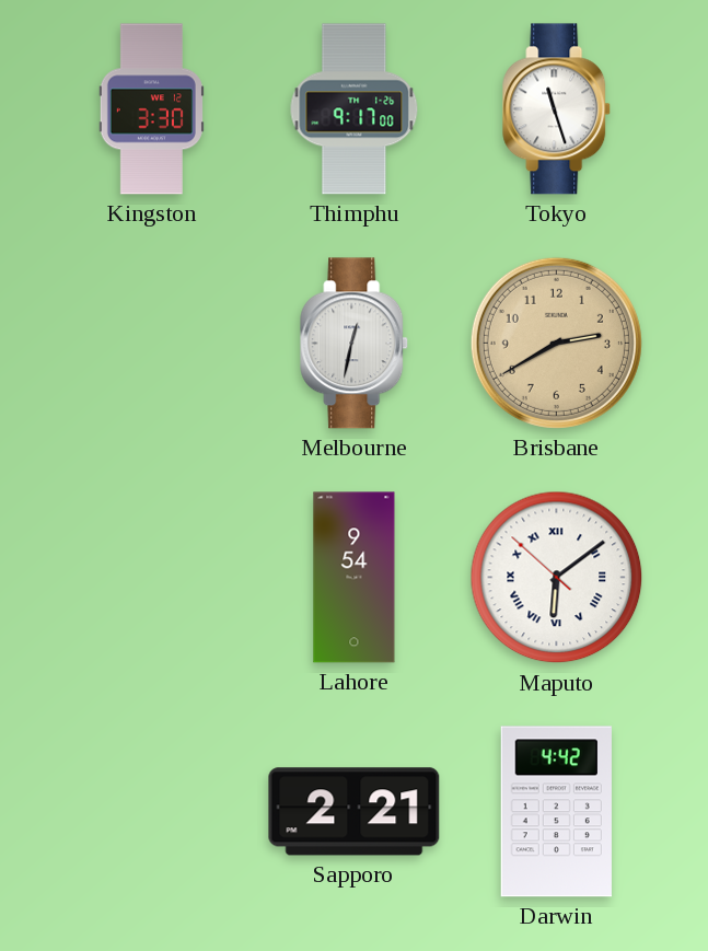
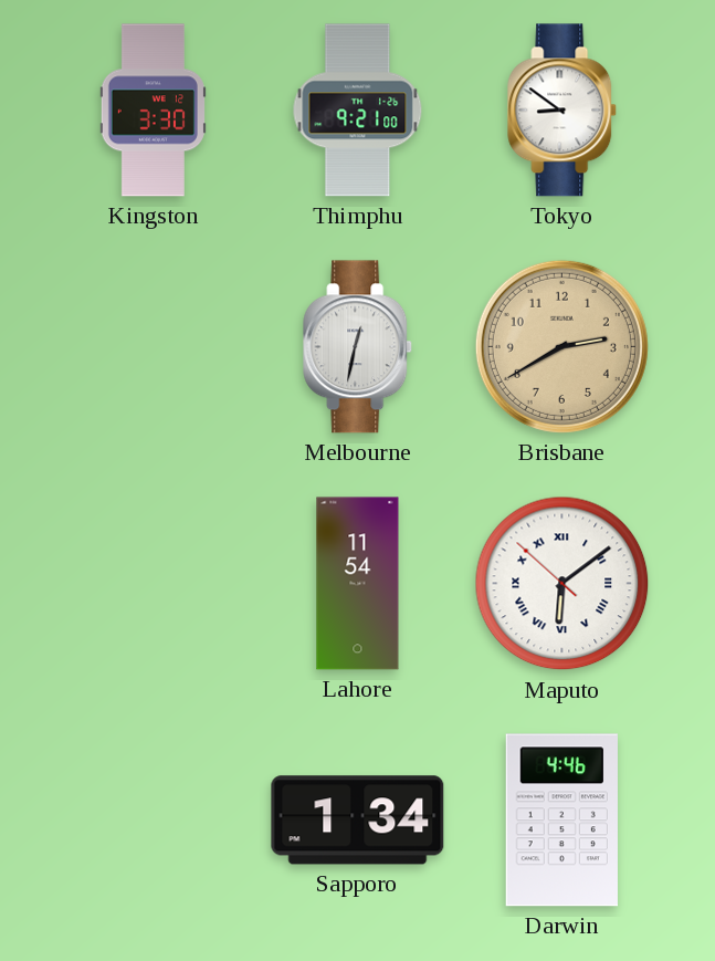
Thimphu: 9:17 -> 9:21
Tokyo: 11:27 -> 8:51
Lahore: 9:54 -> 11:54
Sapporo: 2:21 -> 1:34
Darwin: 4:42 -> 4:46
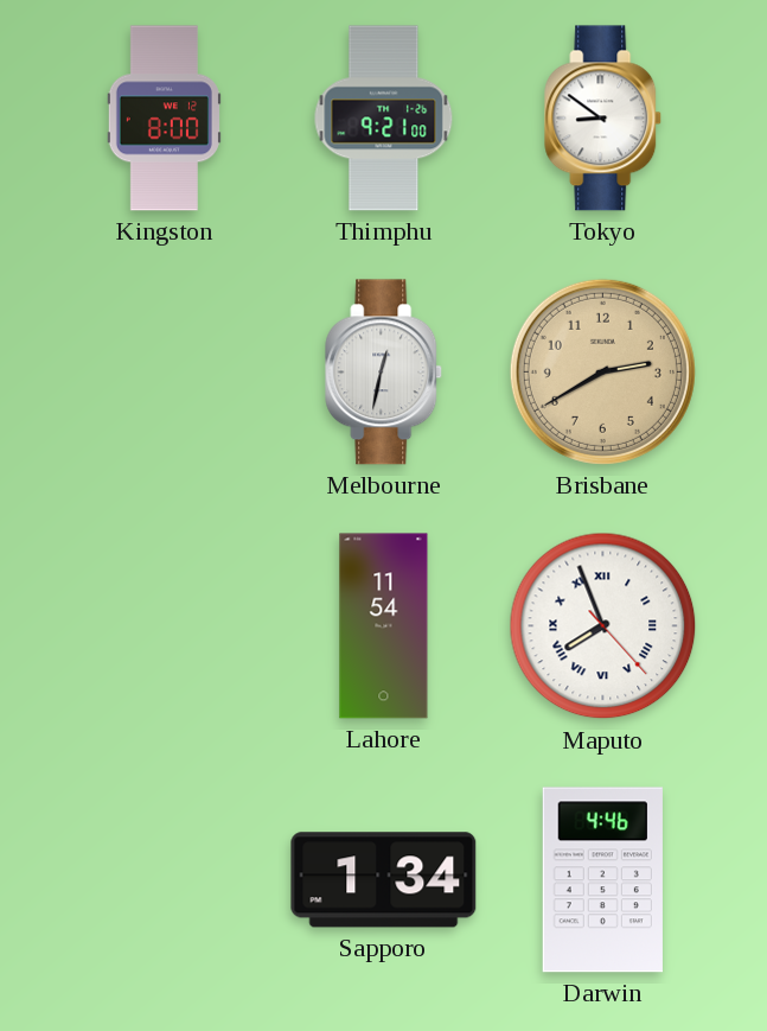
Kingston: 3:30 -> 8:00
Maputo: 6:08 -> 7:56
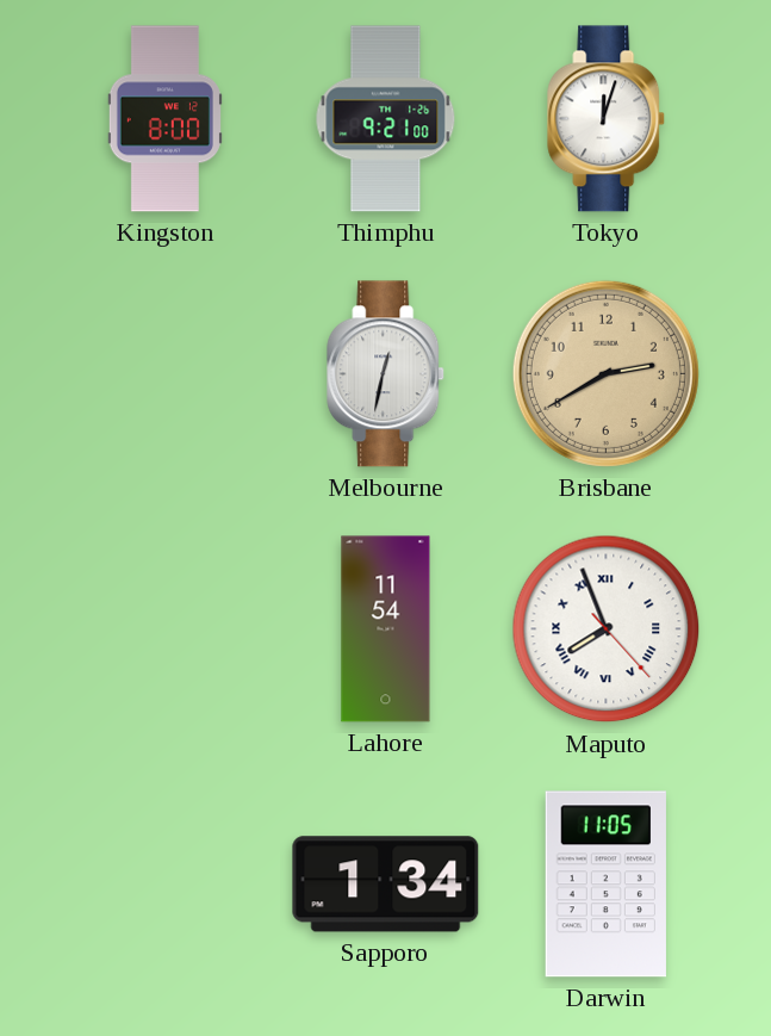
Tokyo: 8:51 -> 12:03
Darwin: 4:46 -> 11:05
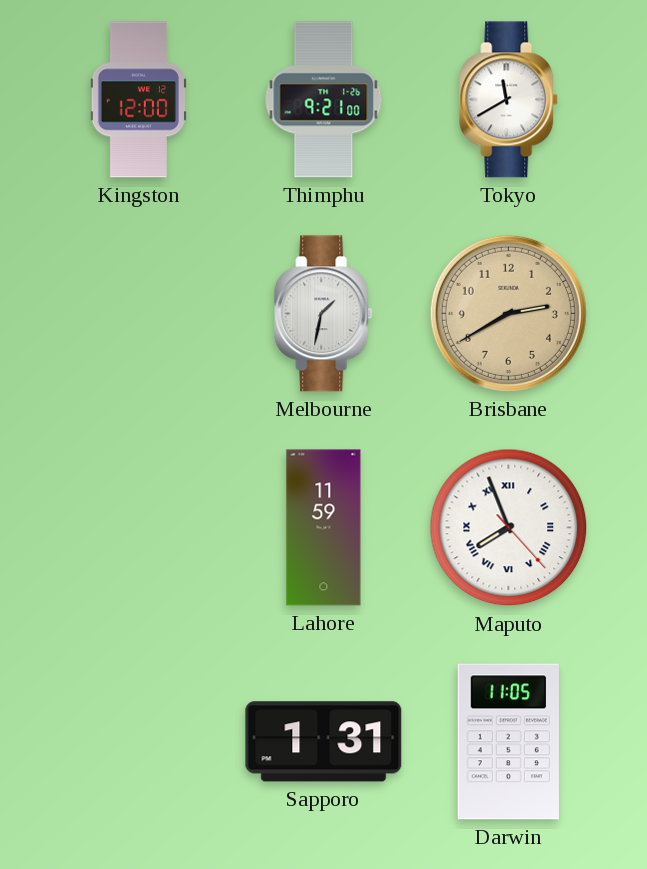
Kingston: 8:00 -> 12:00
Tokyo: 12:03 -> 11:40
Melbourne: 12:32 -> 1:32
Lahore: 11:54 -> 11:59
Sapporo: 1:34 -> 1:31
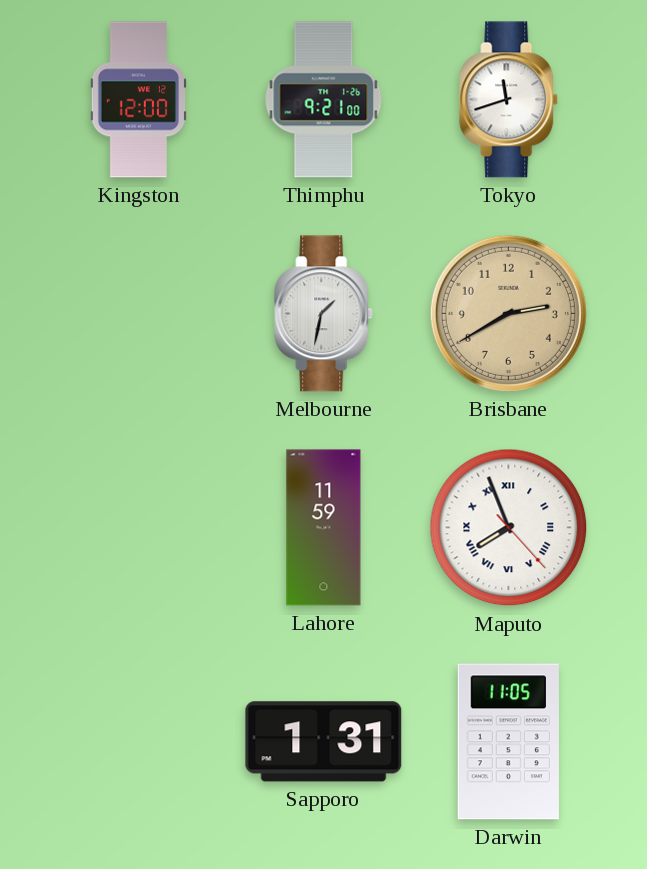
Tokyo: 11:40 -> 11:42
